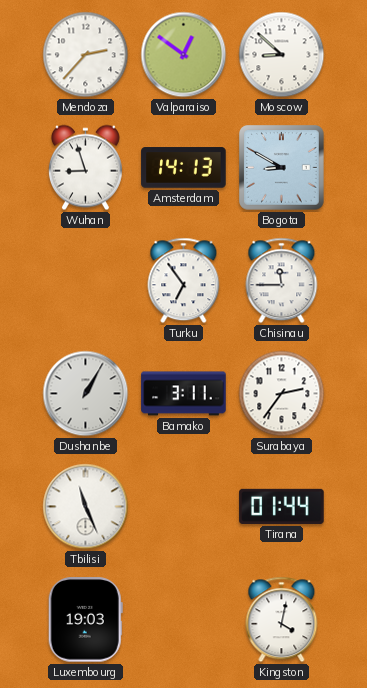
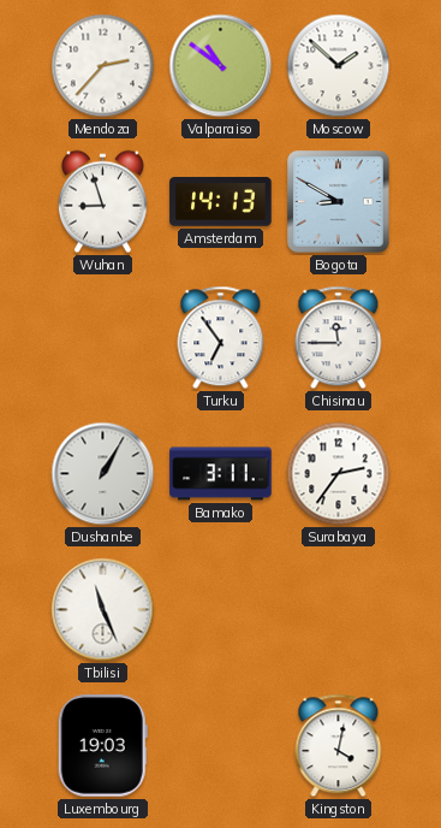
Valparaiso: 12:51 -> 10:51
Moscow: 8:52 -> 1:52
Tirana: 01:44 -> none
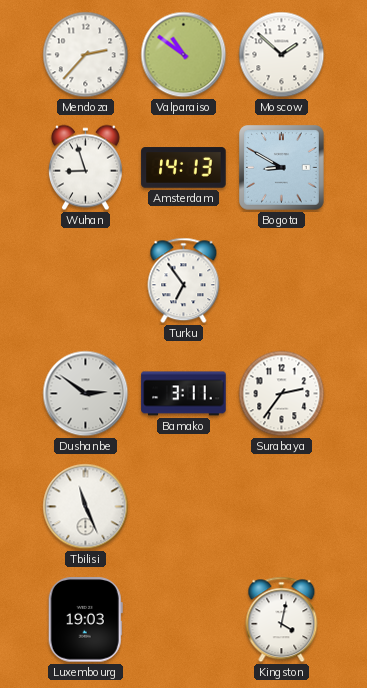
Chisinau: 11:45 -> none
Dushanbe: 1:05 -> 2:51
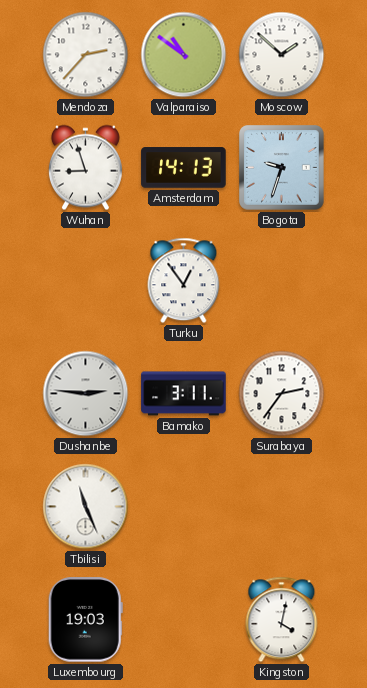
Bogota: 8:50 -> 9:33
Turku: 6:54 -> 12:54
Dushanbe: 2:51 -> 2:46
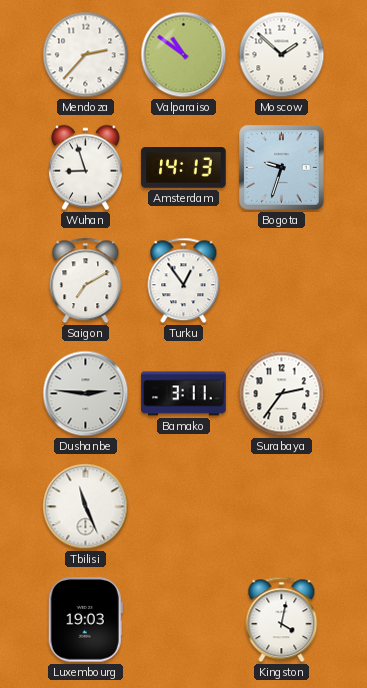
Saigon: none -> 7:10
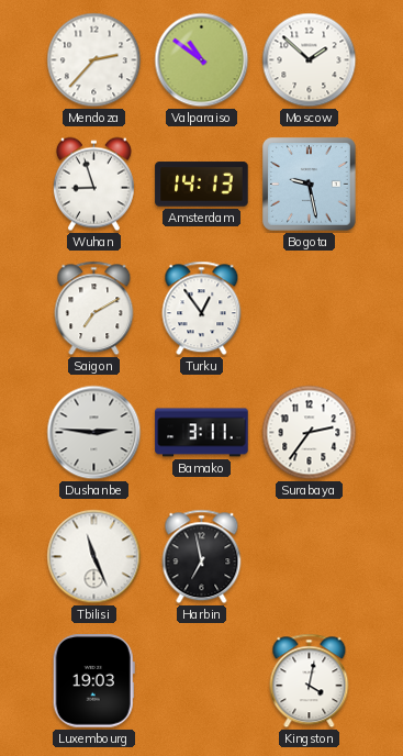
Bogota: 9:33 -> 9:28
Harbin: none -> 6:58
